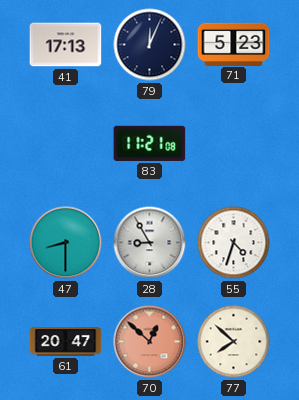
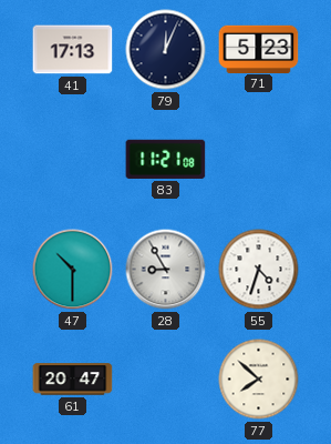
47: 8:30 -> 10:30
70: 12:52 -> none
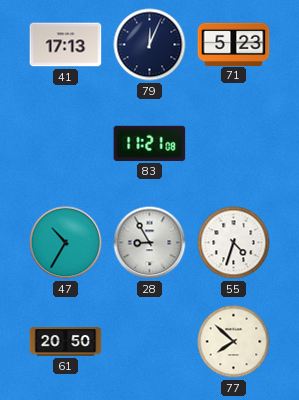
47: 10:30 -> 10:35
61: 20:47 -> 20:50
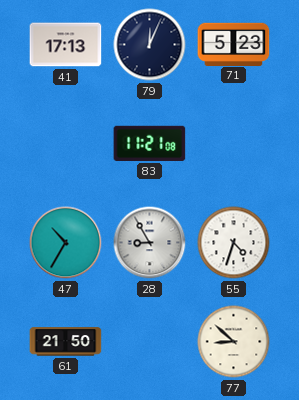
61: 20:50 -> 21:50
77: 7:52 -> 8:52
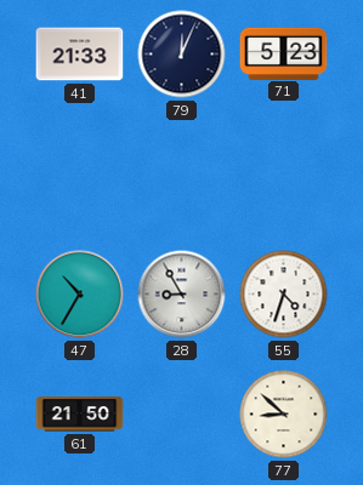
41: 17:13 -> 21:33
83: 11:21 -> none
